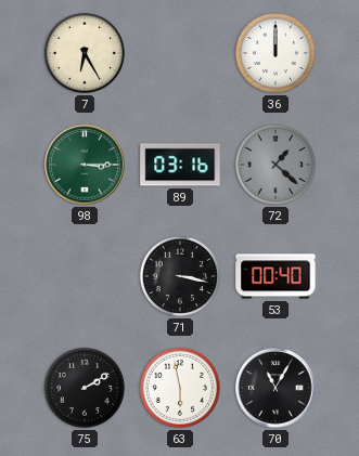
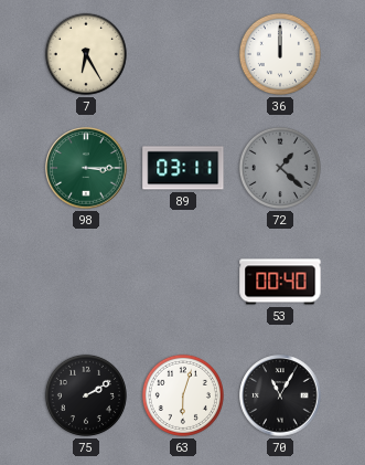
89: 03:16 -> 03:11
71: 3:17 -> none
63: 5:58 -> 6:03
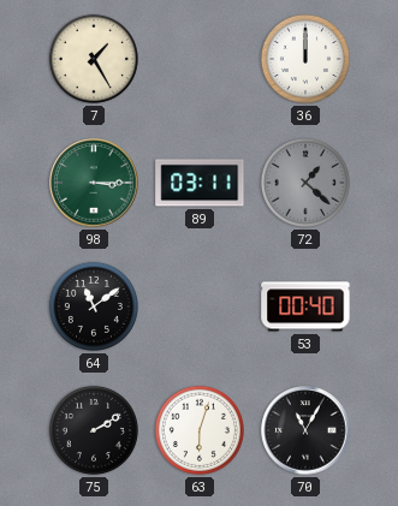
7: 6:25 -> 1:25
64: none -> 11:09
